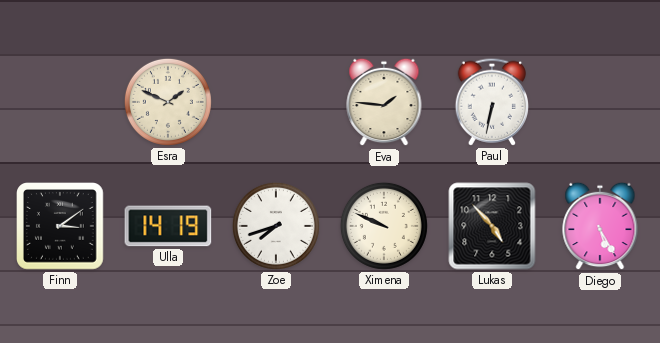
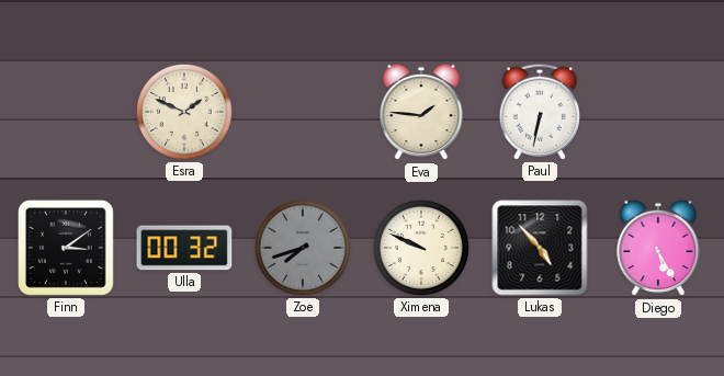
Ulla: 14:19 -> 00:32
Zoe dial: white -> grey
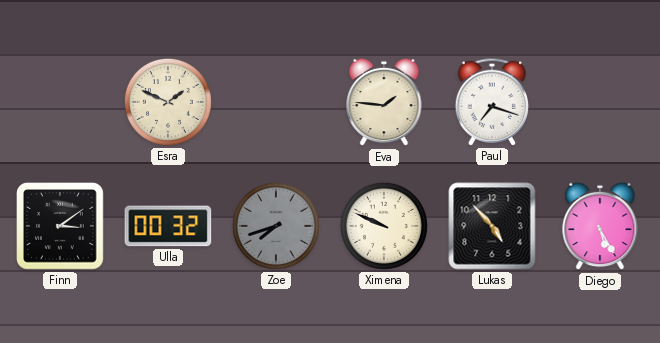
Paul: 6:32 -> 7:18
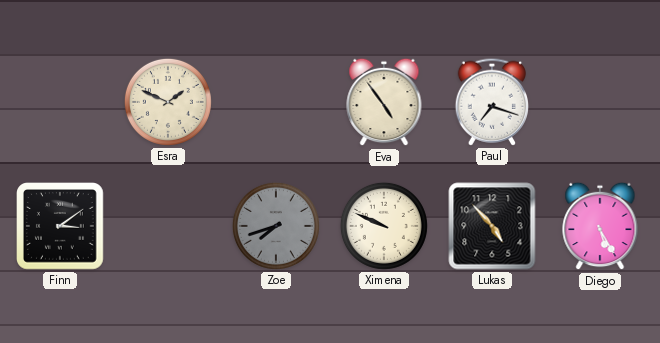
Eva: 1:46 -> 4:54
Ulla: 00:32 -> none
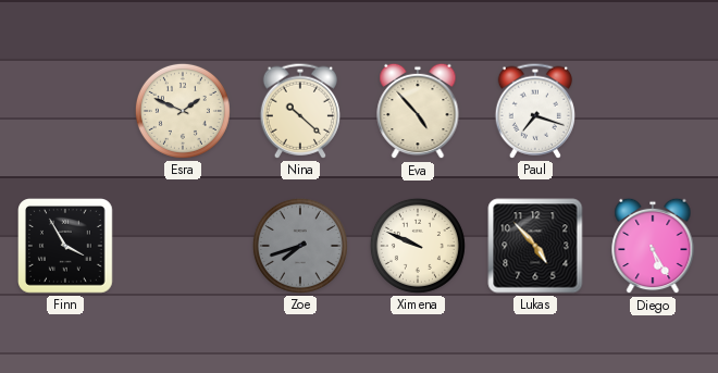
Nina: none -> 10:22
Eva: 4:54 -> 4:53
Finn: 3:09 -> 3:55
